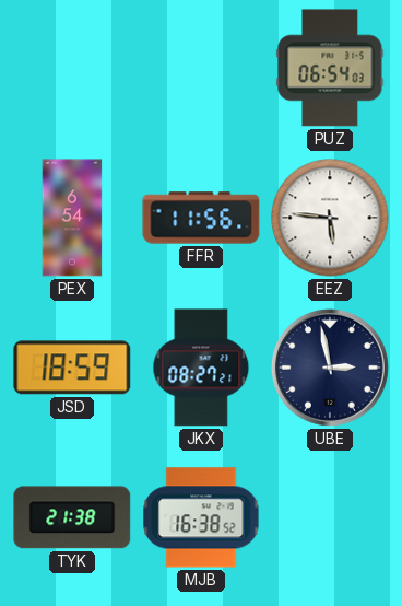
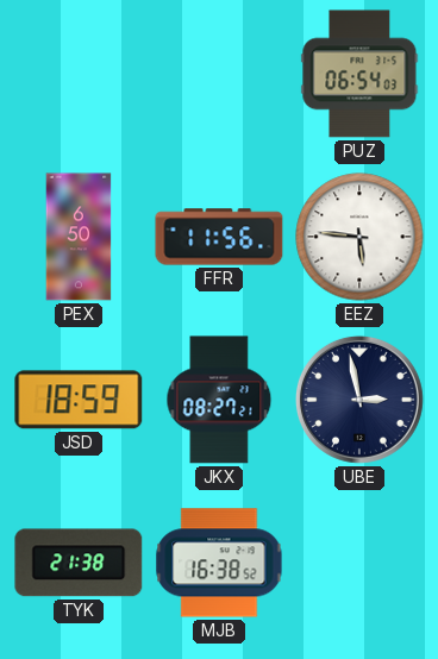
PEX: 6:54 -> 6:50
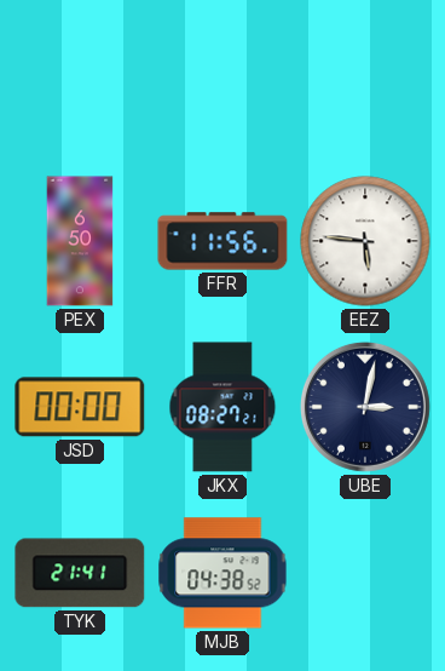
PUZ: 06:54 -> none
JSD: 18:59 -> 00:00
UBE: 2:58 -> 3:02
TYK: 21:38 -> 21:41
MJB: 16:38 -> 04:38
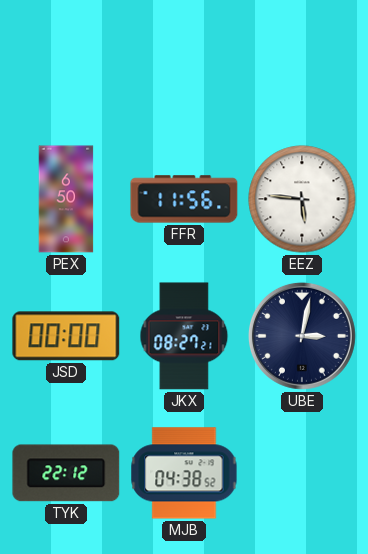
TYK: 21:41 -> 22:12
